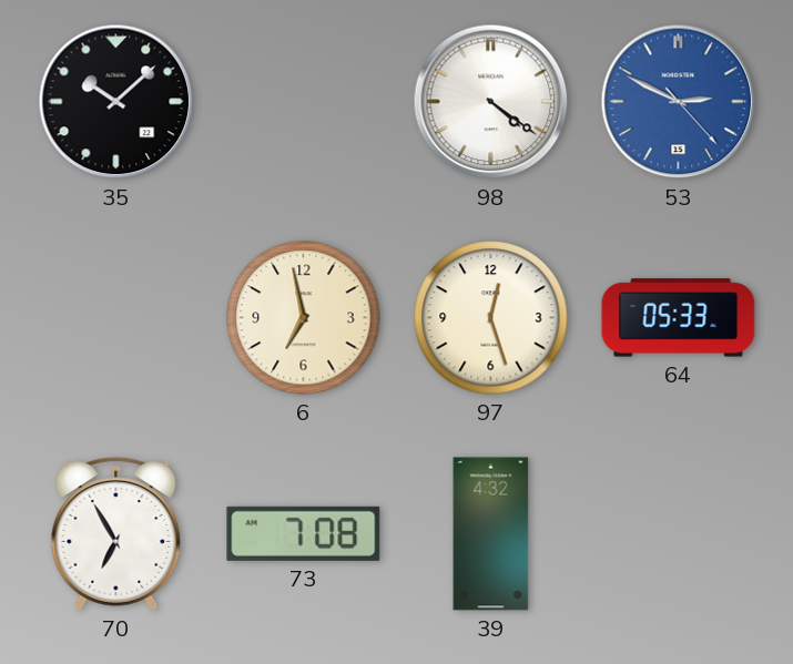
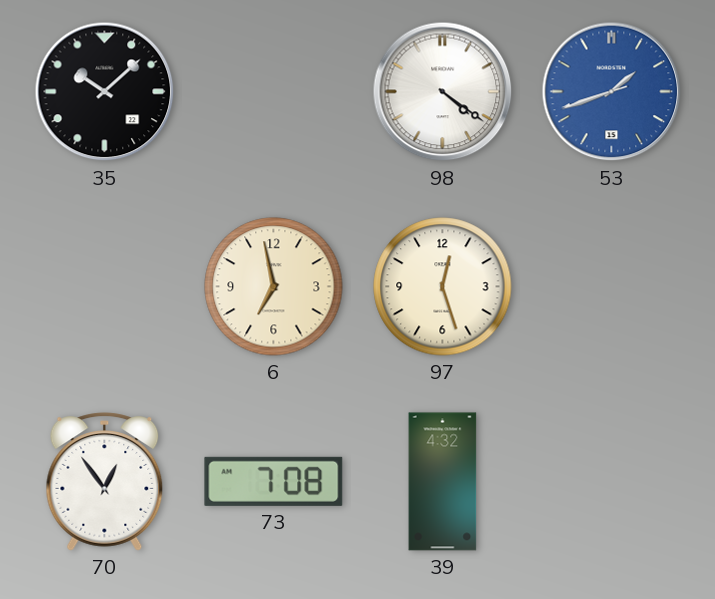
53: 2:49 -> 1:41
64: 05:33 -> none
70: 6:55 -> 12:54
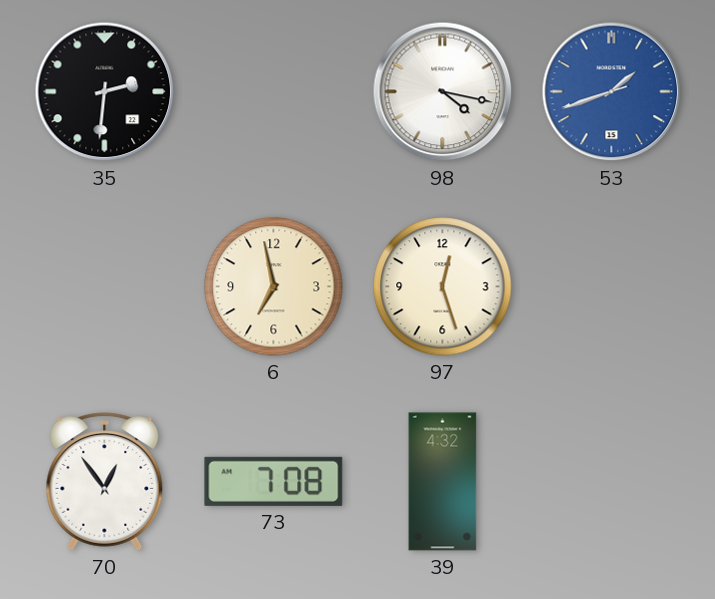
35: 10:08 -> 2:31
98: 4:21 -> 4:17
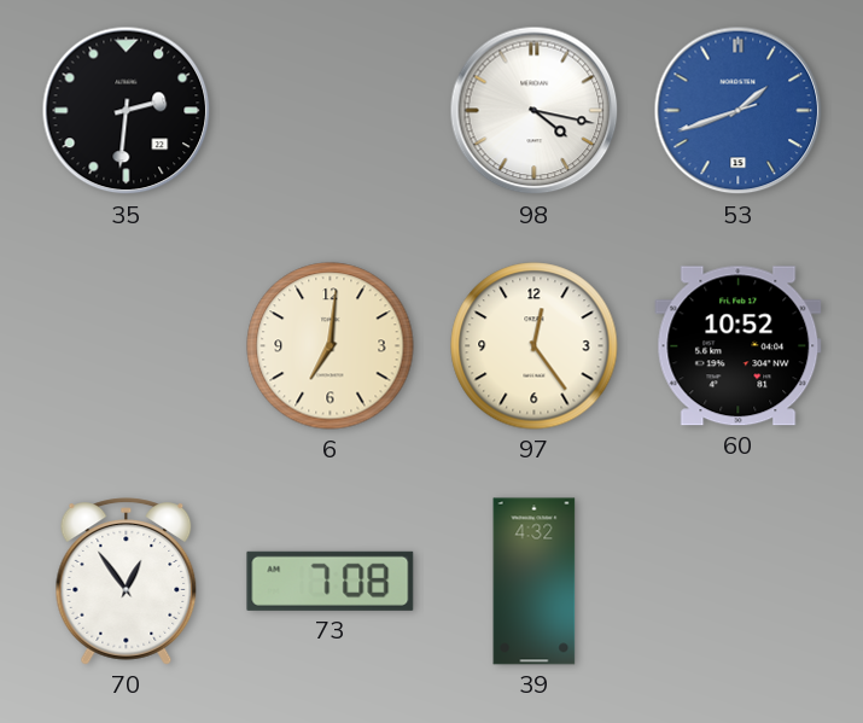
6: 6:58 -> 7:01
97: 12:27 -> 12:24
60: none -> 10:52
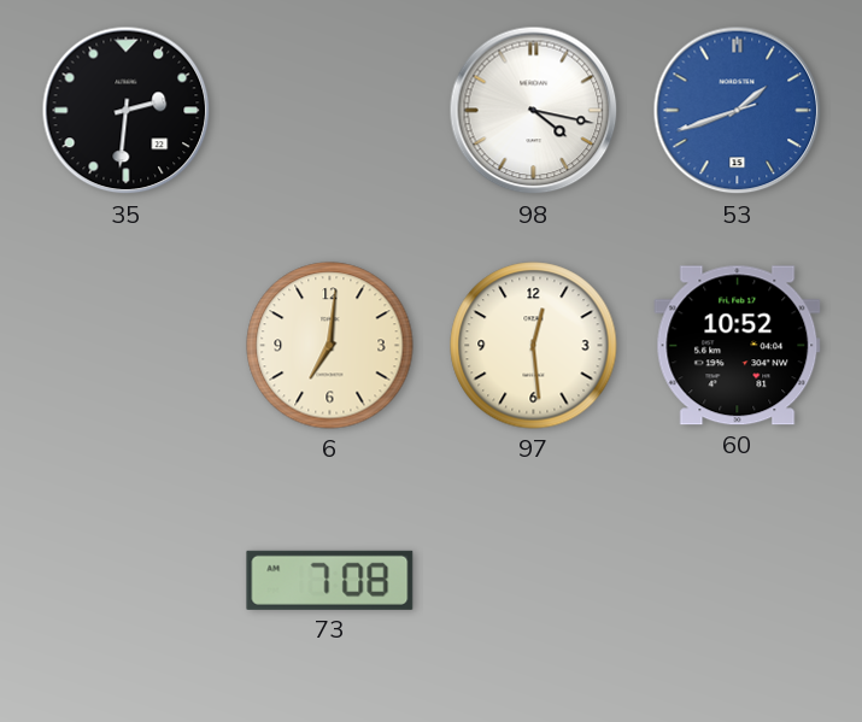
97: 12:24 -> 12:29
70: 12:54 -> none
39: 4:32 -> none
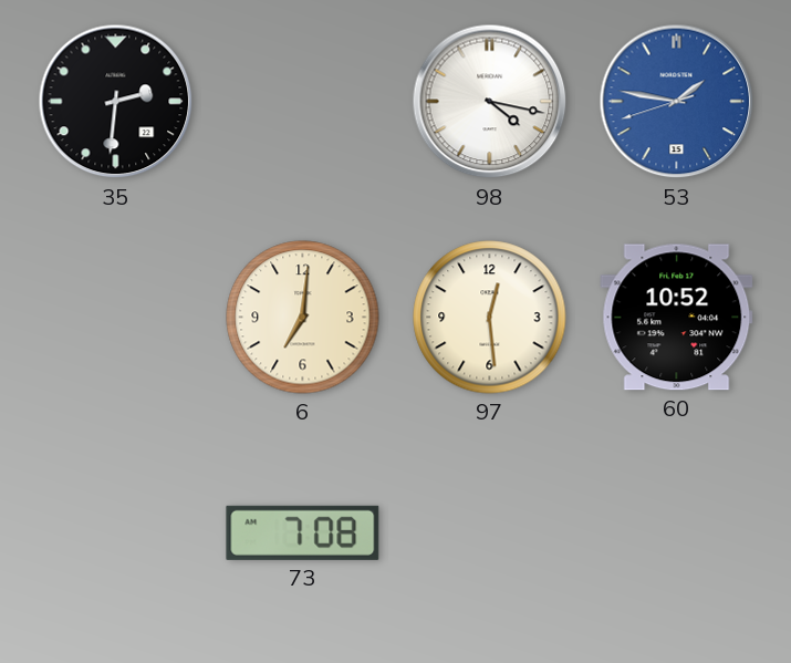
53: 1:41 -> 1:46
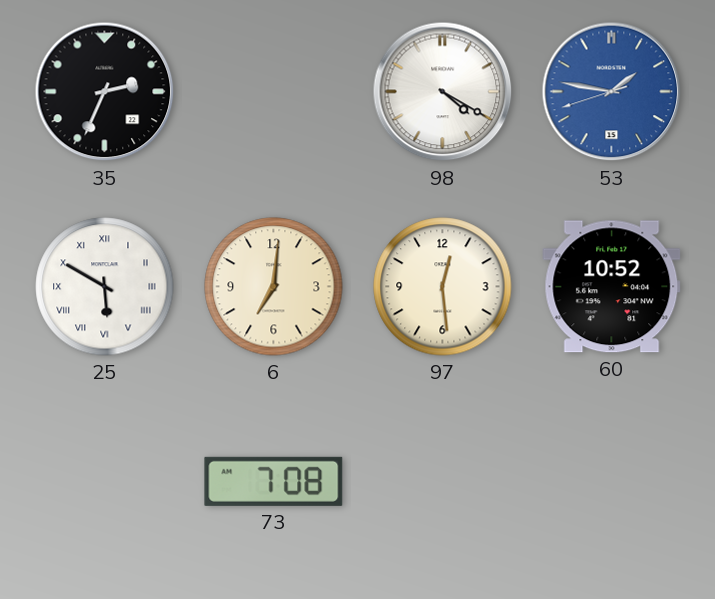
35: 2:31 -> 2:34
98: 4:17 -> 4:20
25: none -> 5:50
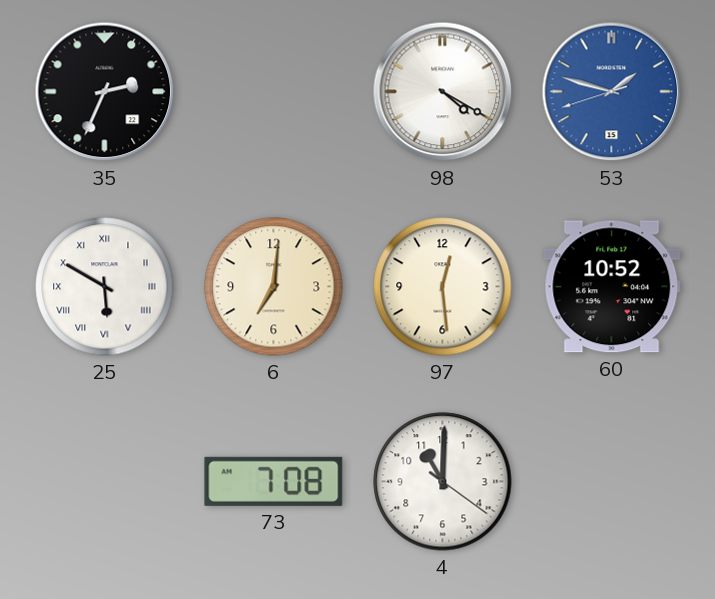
53: 1:46 -> 1:47
4: none -> 11:00
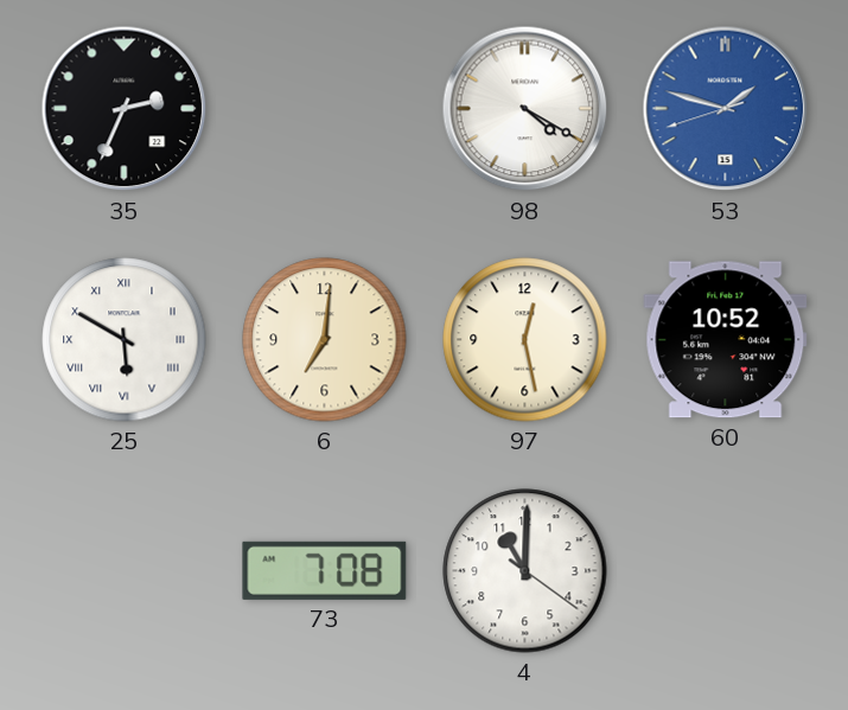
97: 12:29 -> 12:28
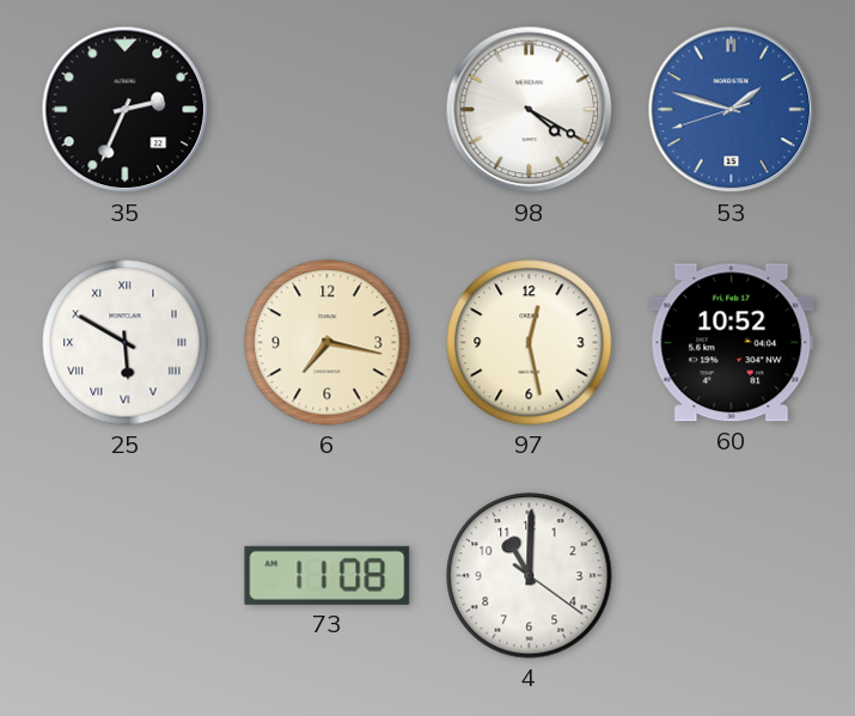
6: 7:01 -> 7:17
73: 7:08 -> 11:08
